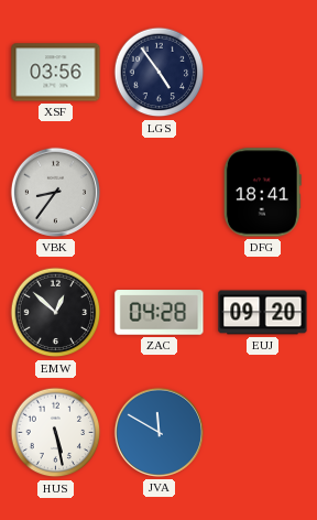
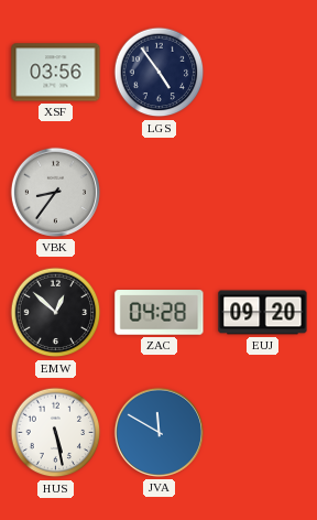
DFG: 18:41 -> none
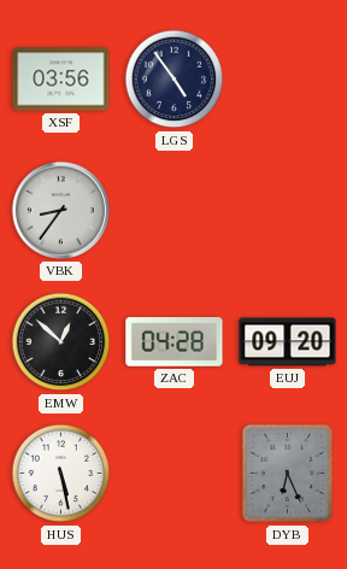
JVA: 11:50 -> none
DYB: none -> 6:26
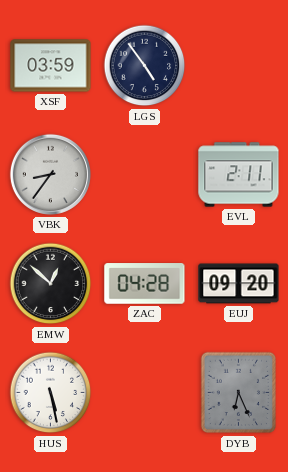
XSF: 03:56 -> 03:59
EVL: none -> 2:11
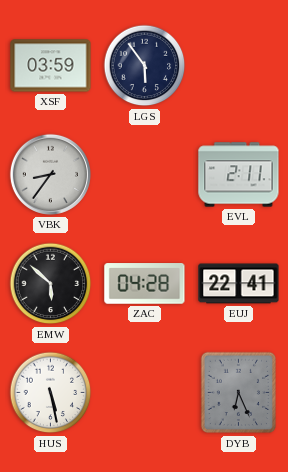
LGS: 4:54 -> 5:54
EMW: 12:52 -> 5:52
EUJ: 09:20 -> 22:41
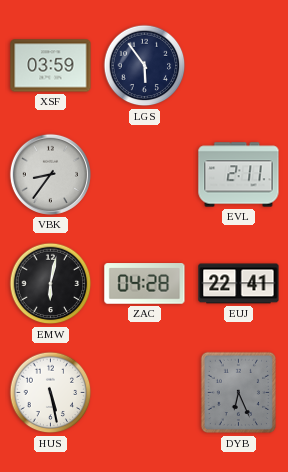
EMW: 5:52 -> 6:02
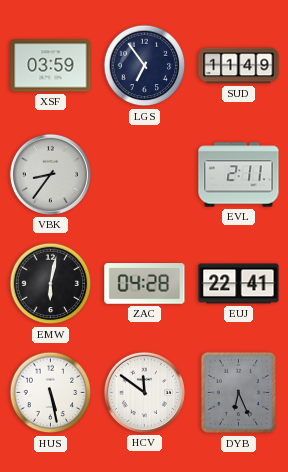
LGS: 5:54 -> 6:54
SUD: none -> 11:49
HCV: none -> 11:51
